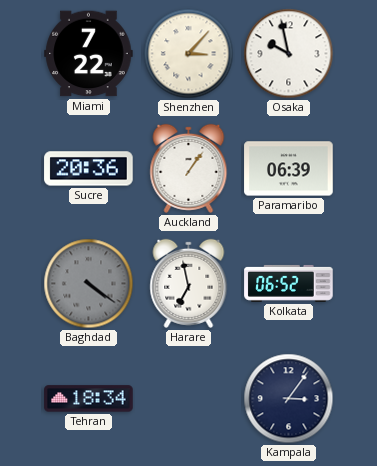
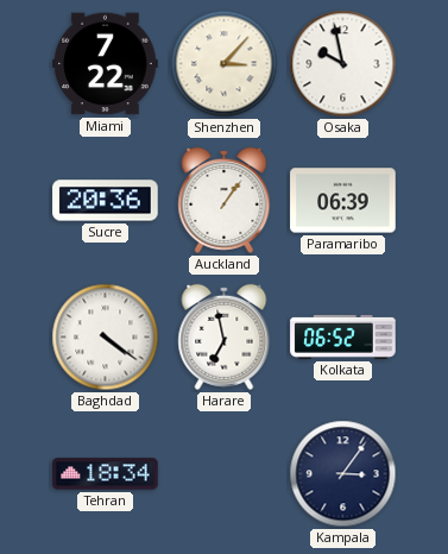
Baghdad dial: grey -> white
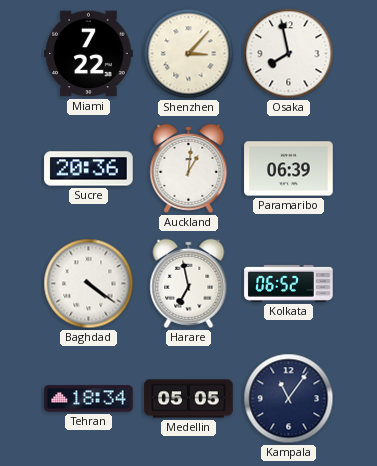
Osaka: 9:58 -> 7:58
Auckland: 1:06 -> 1:01
Medellin: none -> 05:05
Kampala: 3:06 -> 11:06
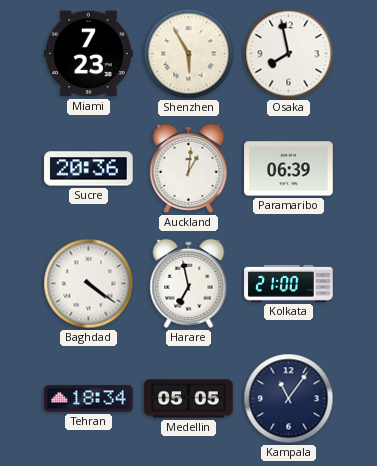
Miami: 7:22 -> 7:23
Shenzhen: 3:07 -> 5:55
Kolkata: 06:52 -> 21:00
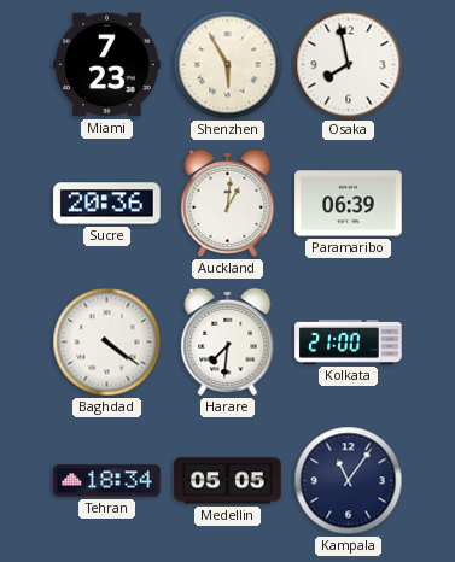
Harare: 6:58 -> 7:31
